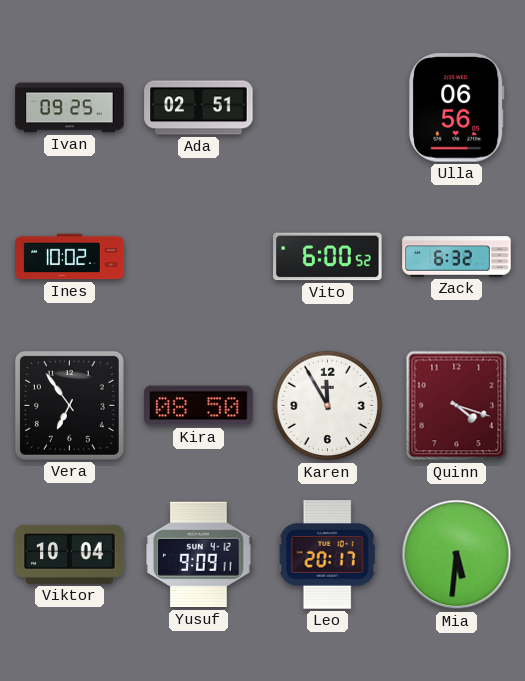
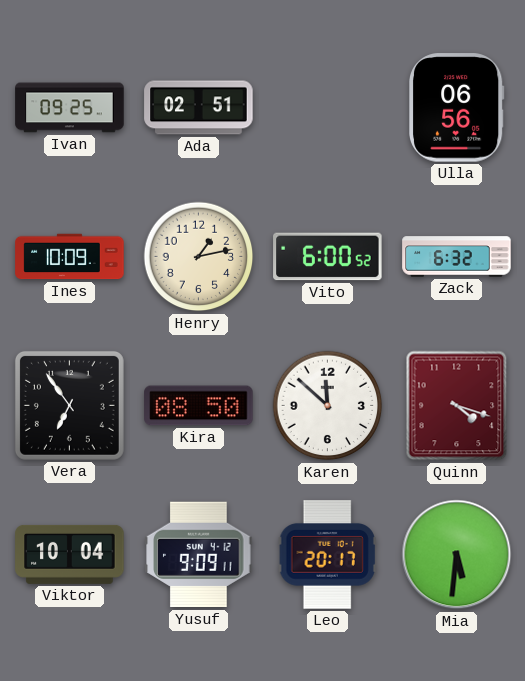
Ines: 10:02 -> 10:09
Henry: none -> 1:13
Karen: 11:55 -> 11:52
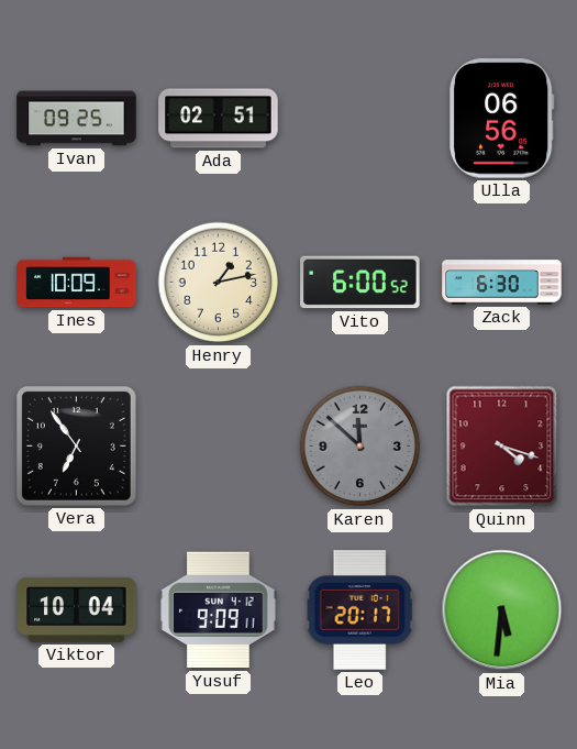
Zack: 6:32 -> 6:30
Kira: 08:50 -> none
Karen dial: white -> grey
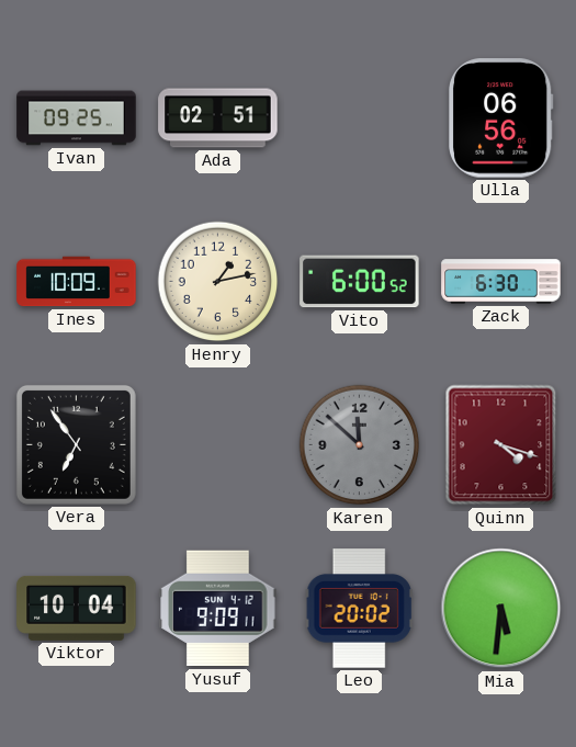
Leo: 20:17 -> 20:02
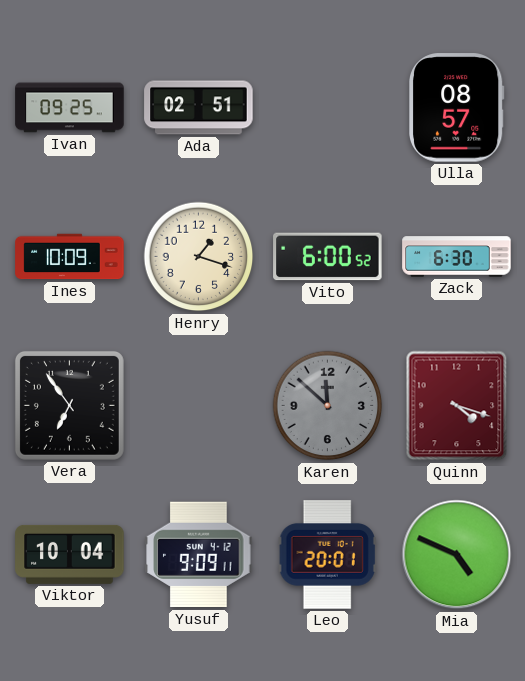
Ulla: 06:56 -> 08:57
Henry: 1:13 -> 1:18
Leo: 20:02 -> 20:01
Mia: 5:31 -> 4:49
